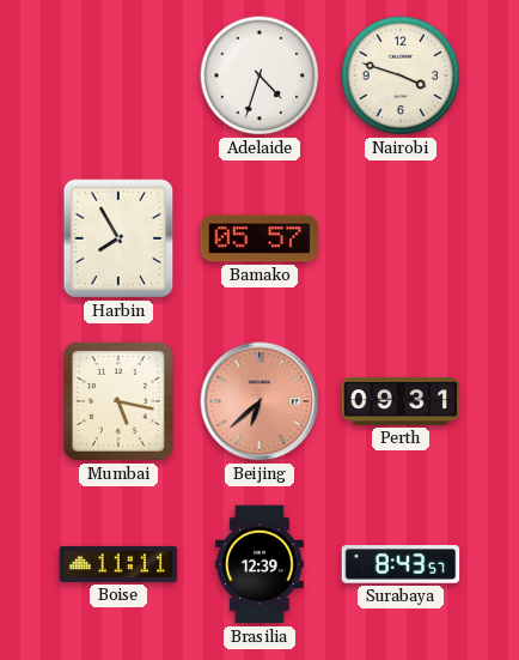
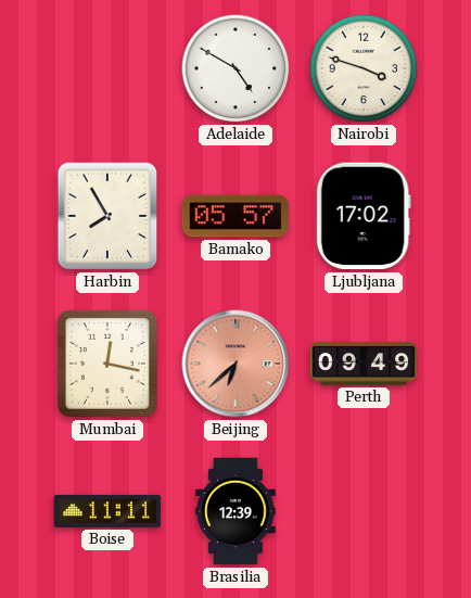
Adelaide: 4:33 -> 4:50
Ljubljana: none -> 17:02
Mumbai: 5:17 -> 12:17
Perth: 09:31 -> 09:49
Surabaya: 8:43 -> none
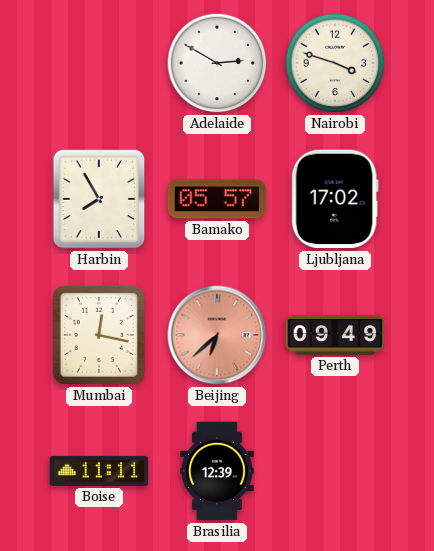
Adelaide: 4:50 -> 2:50
